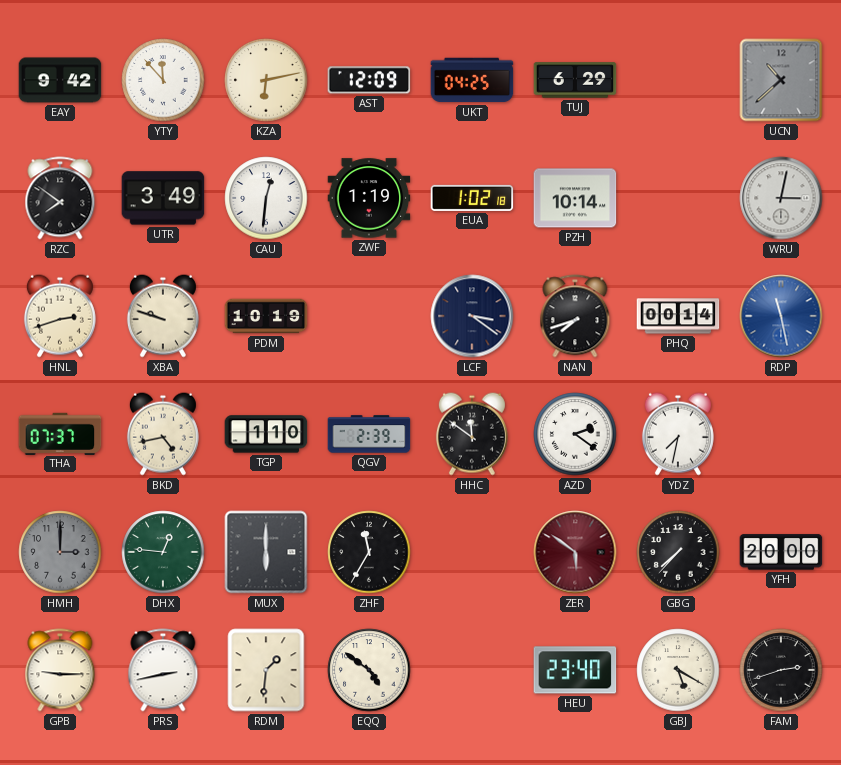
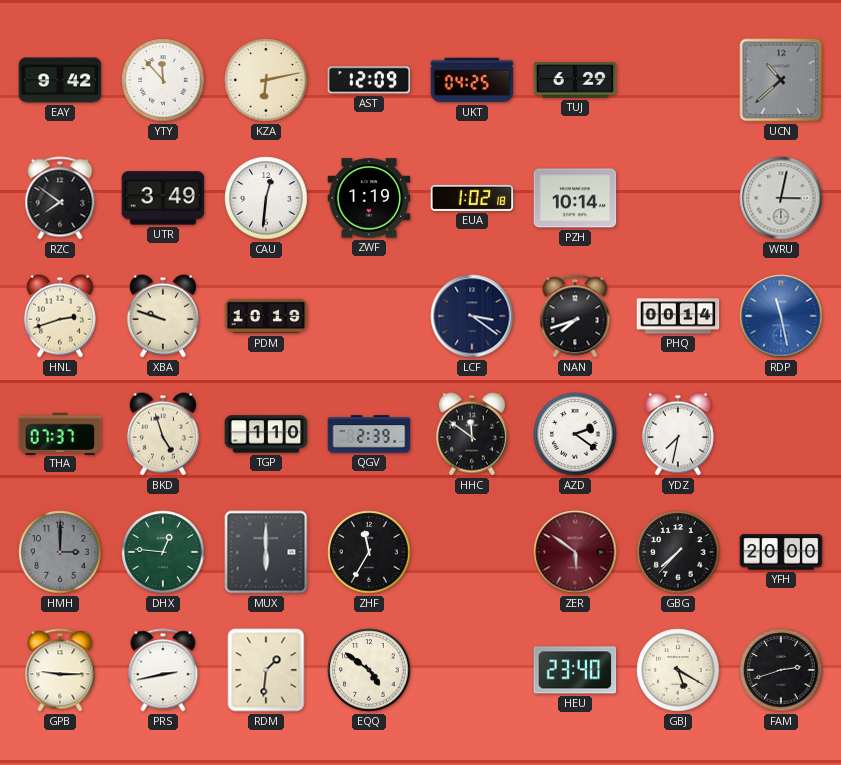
BKD: 4:43 -> 4:57
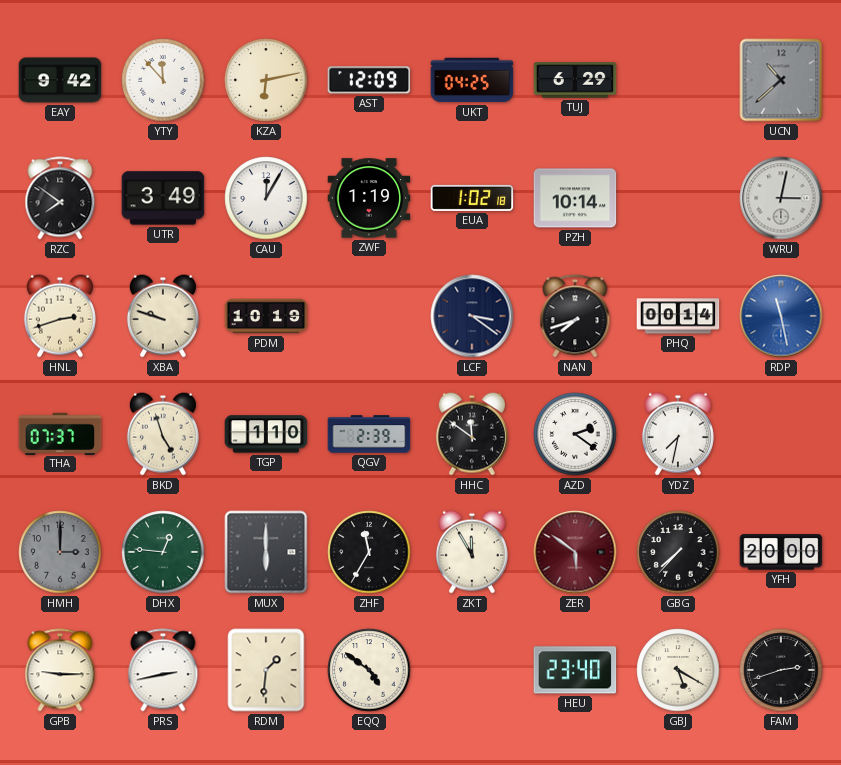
CAU: 12:31 -> 12:05
ZKT: none -> 11:55
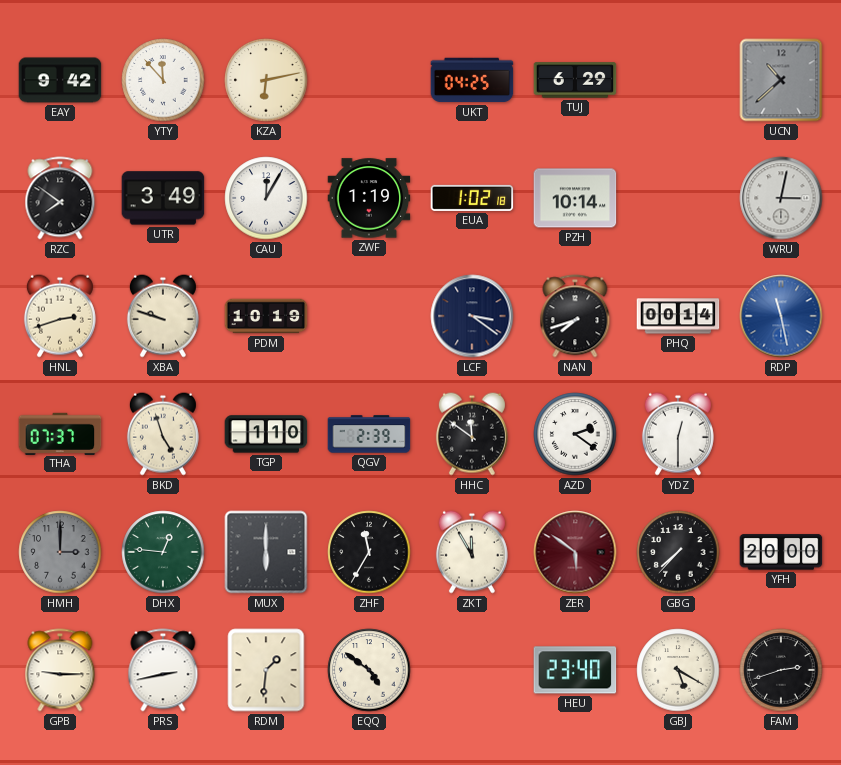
AST: 12:09 -> none
YDZ: 7:32 -> 12:30
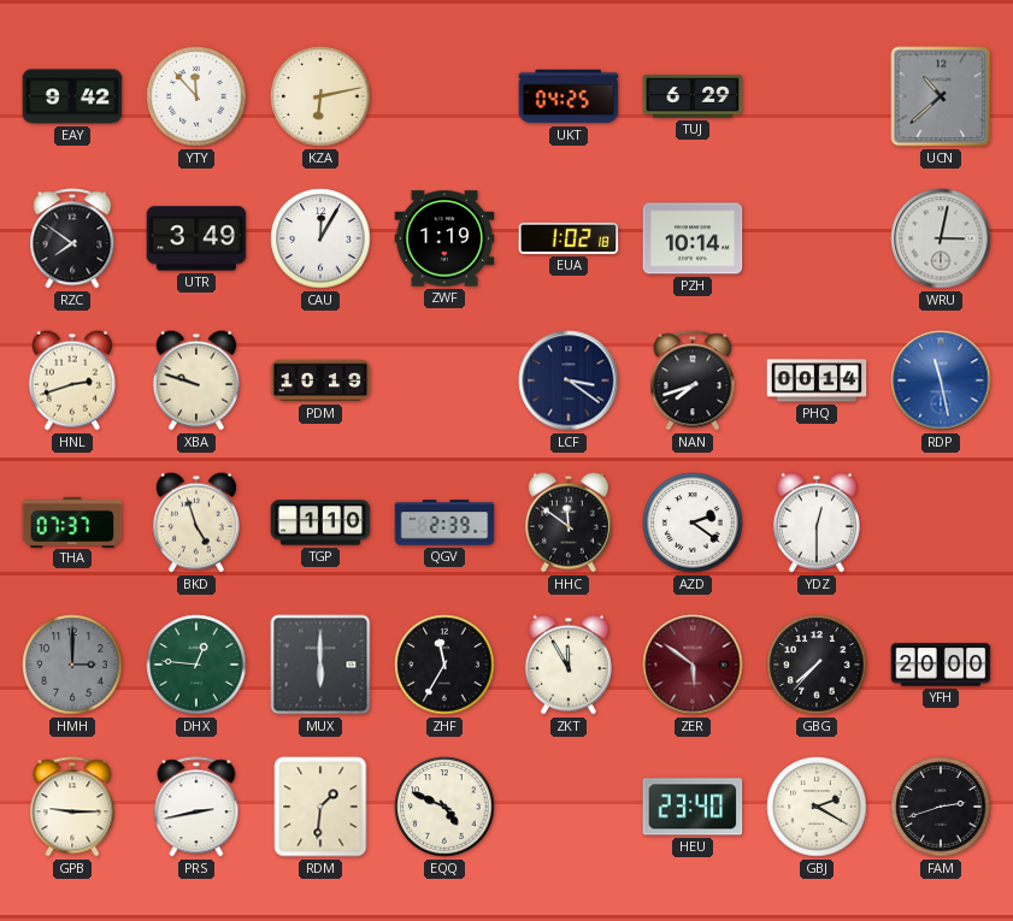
EQQ: 4:51 -> 4:49
GBJ: 5:20 -> 2:20
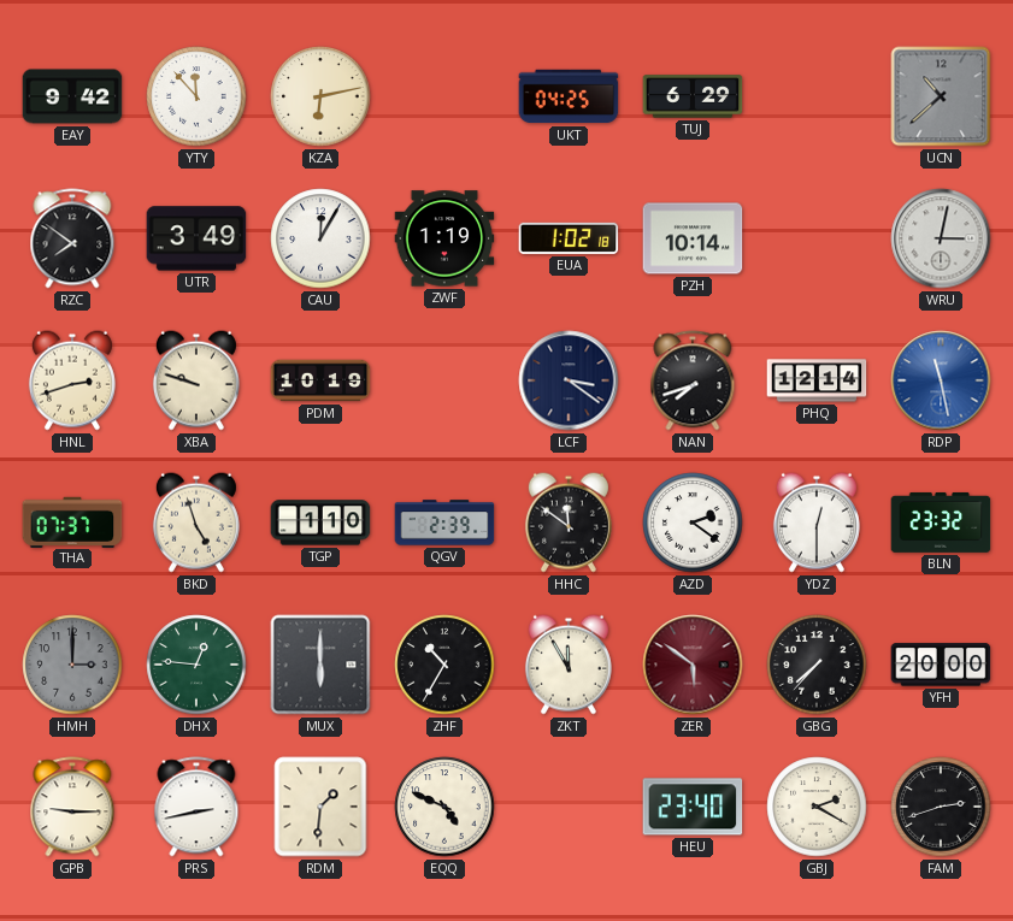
PHQ: 00:14 -> 12:14
BLN: none -> 23:32
ZHF: 11:35 -> 10:35
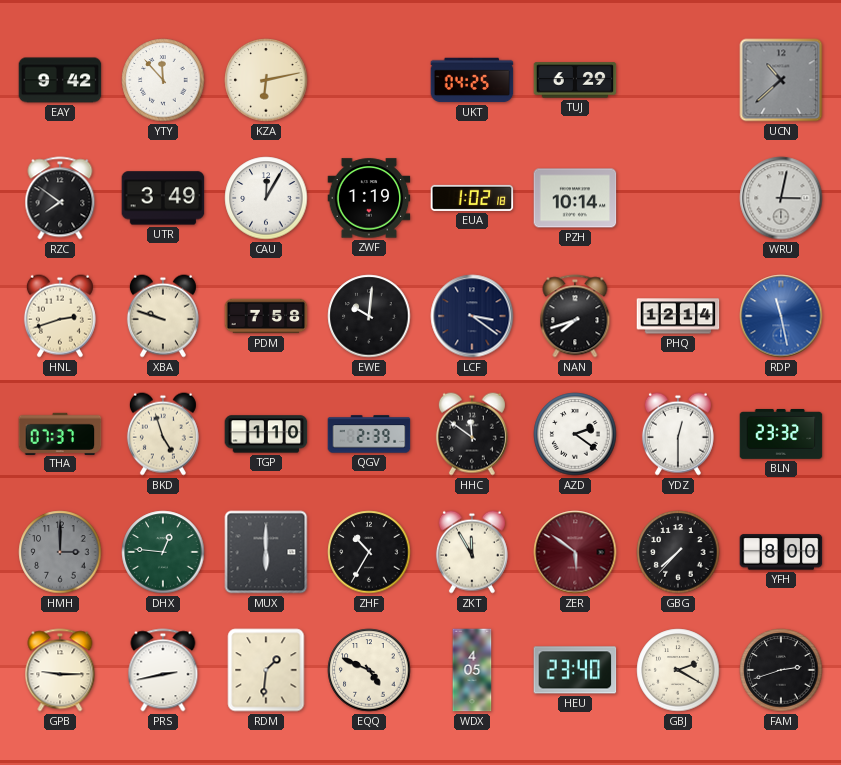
PDM: 10:19 -> 7:58
EWE: none -> 10:01
YFH: 20:00 -> 8:00
WDX: none -> 4:05
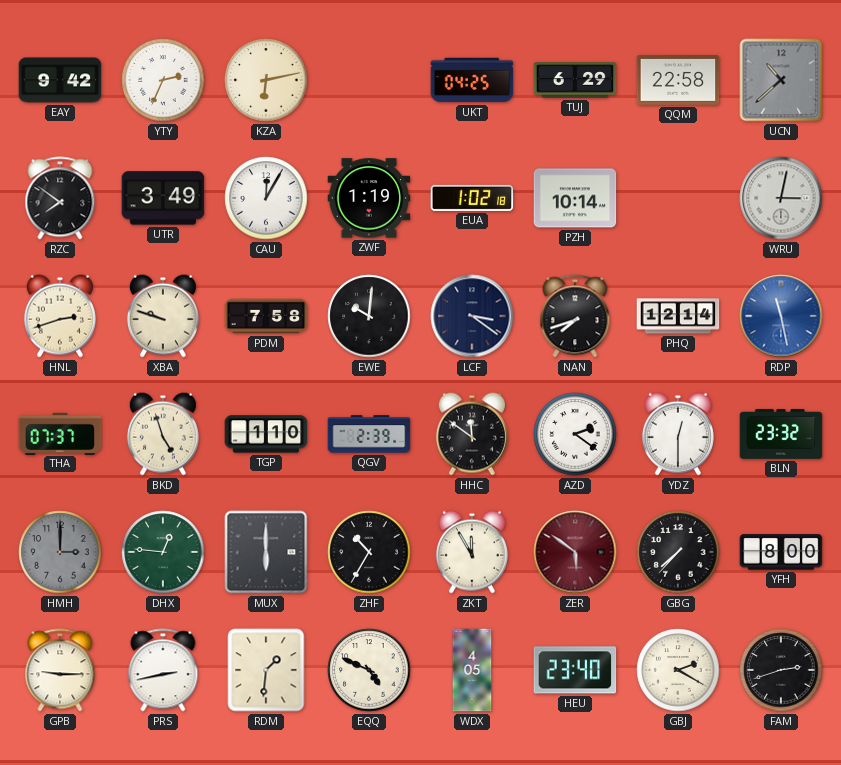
YTY: 11:53 -> 2:34
QQM: none -> 22:58
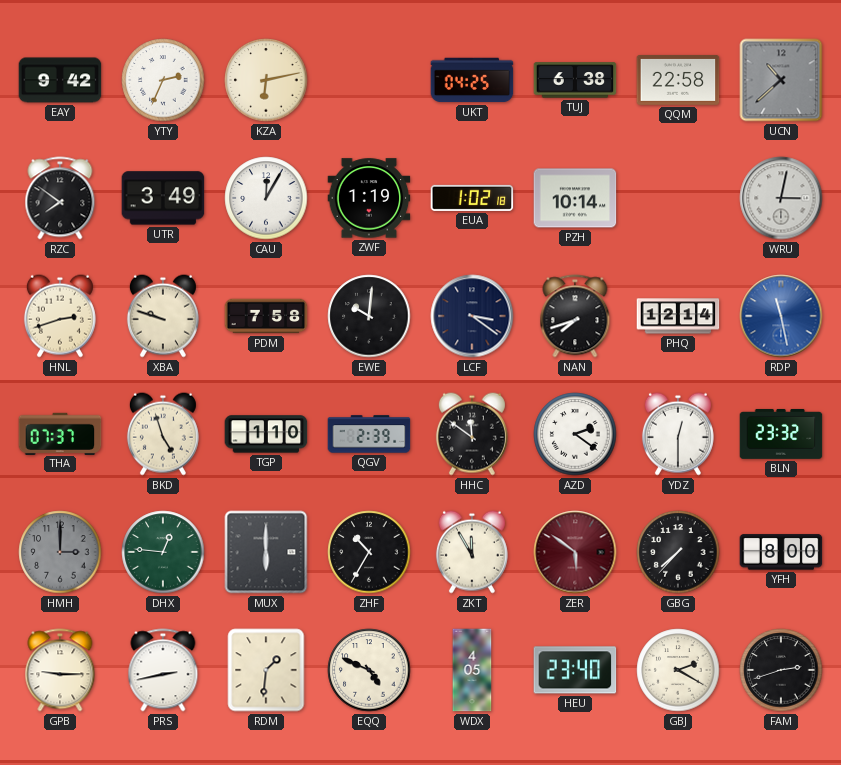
TUJ: 6:29 -> 6:38
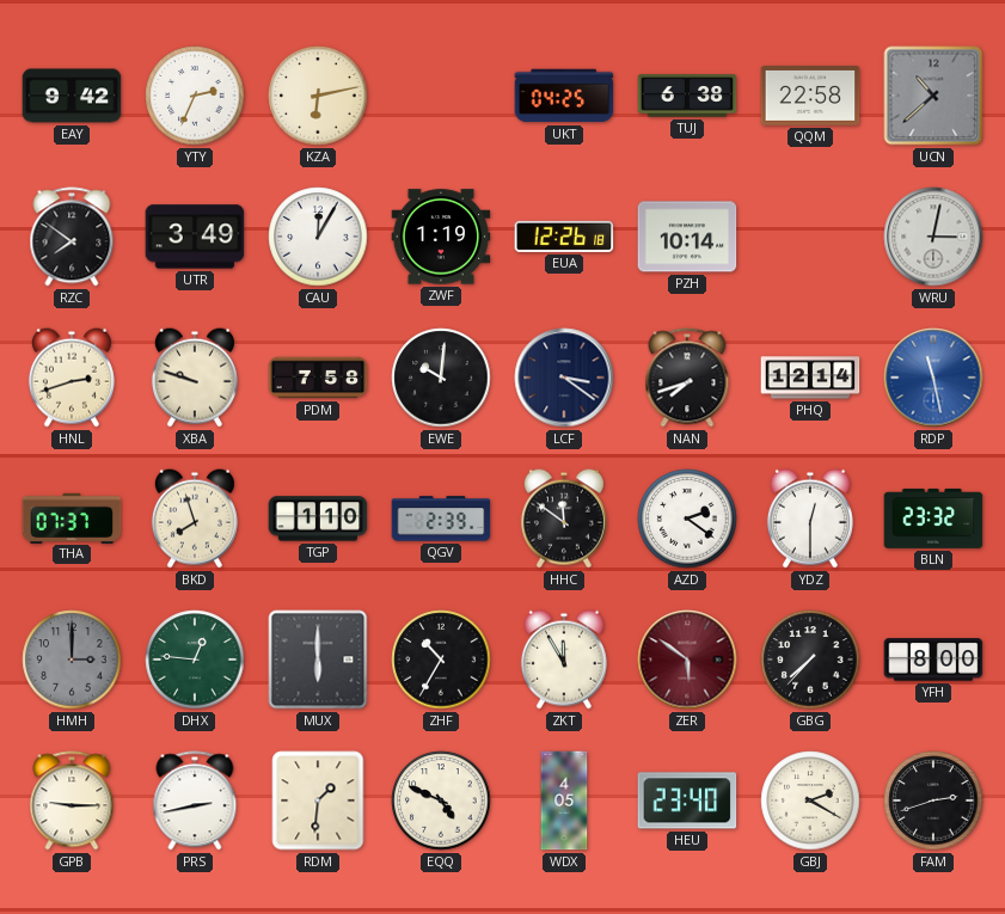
EUA: 1:02 -> 12:26
BKD: 4:57 -> 7:57
